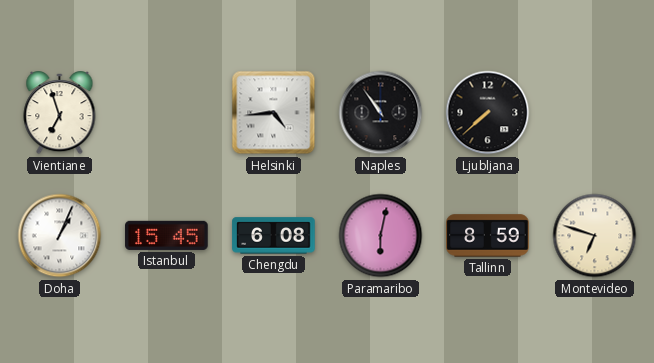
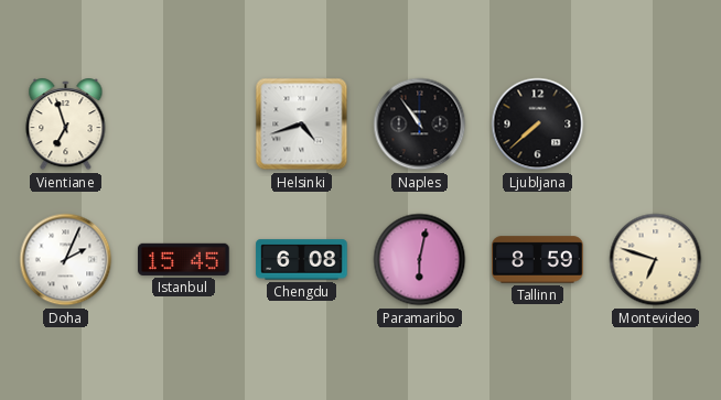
Helsinki: 4:44 -> 4:42
Doha: 1:04 -> 2:04
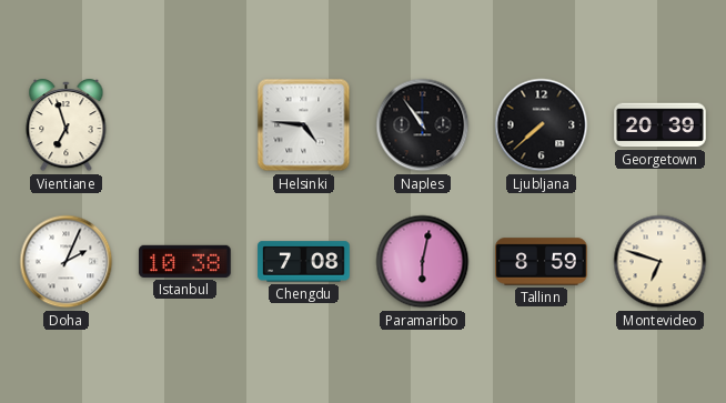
Helsinki: 4:42 -> 4:46
Georgetown: none -> 20:39
Istanbul: 15:45 -> 10:38
Chengdu: 6:08 -> 7:08
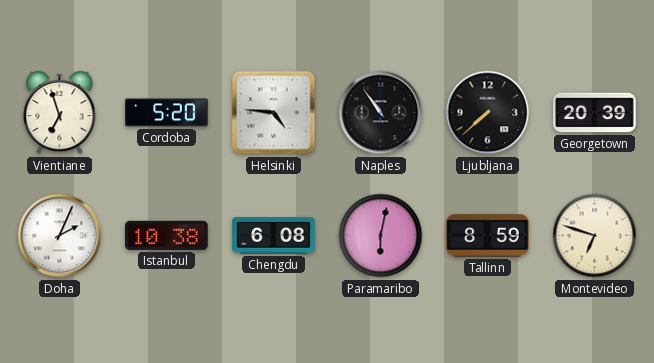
Cordoba: none -> 5:20
Chengdu: 7:08 -> 6:08
